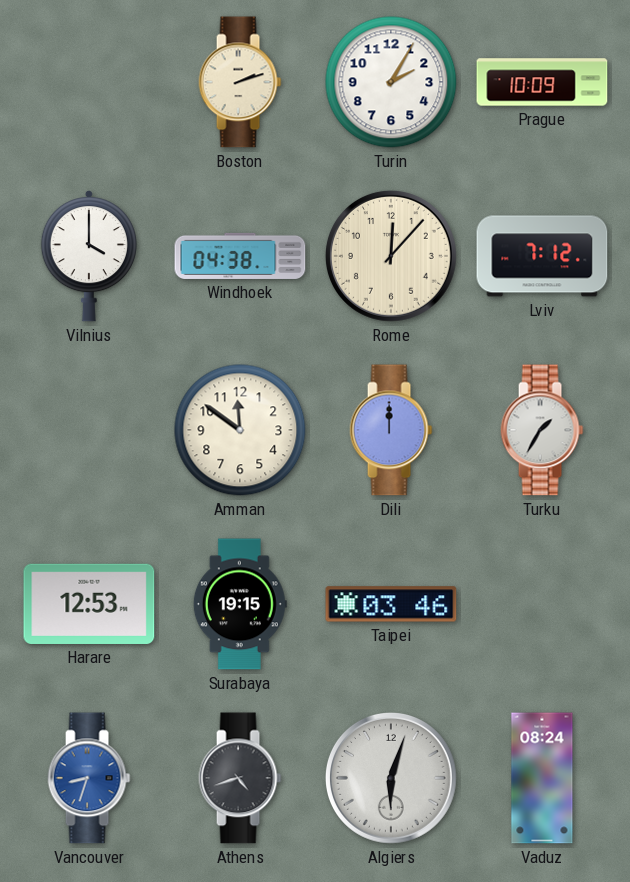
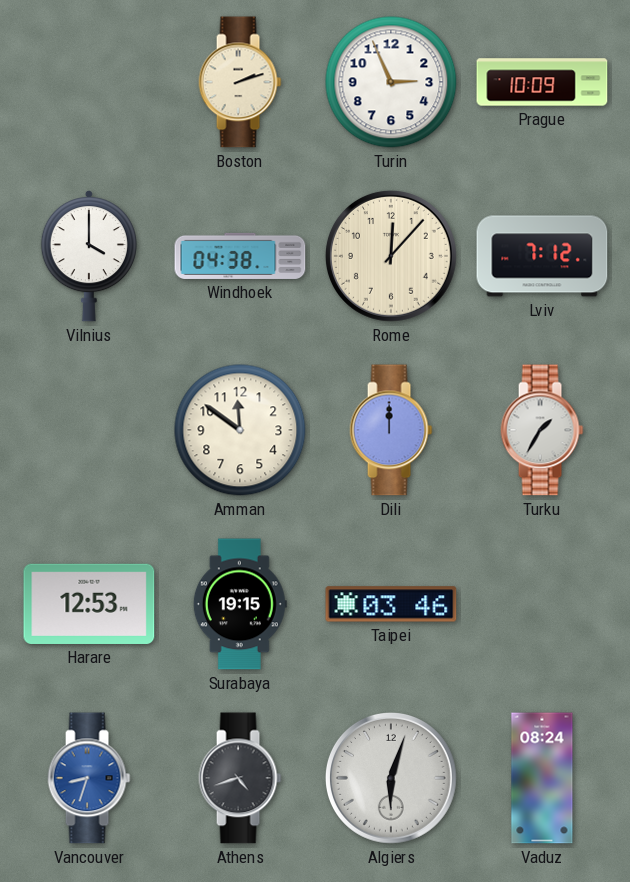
Turin: 2:05 -> 2:56
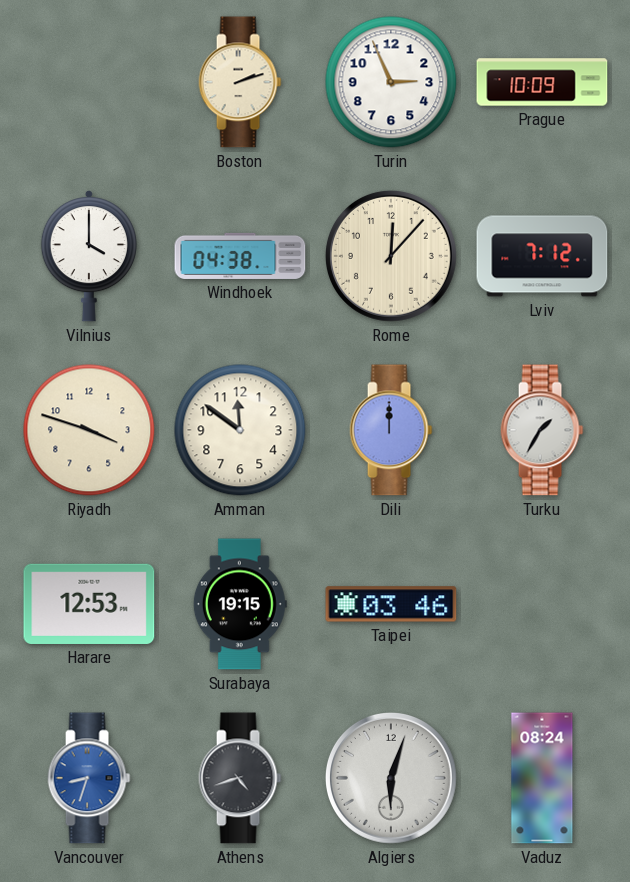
Riyadh: none -> 3:48
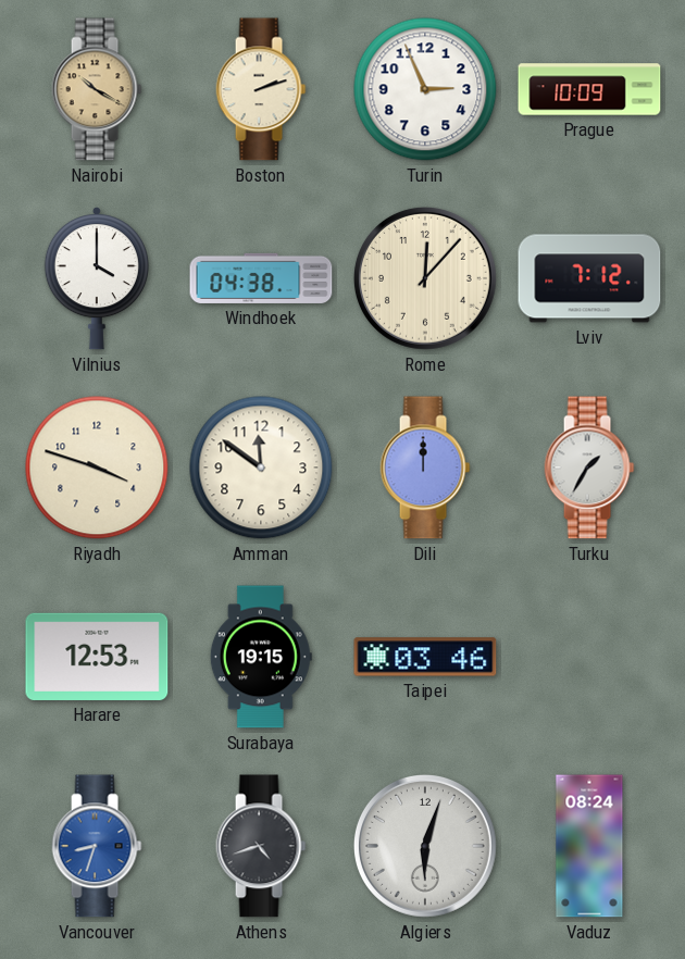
Nairobi: none -> 10:20
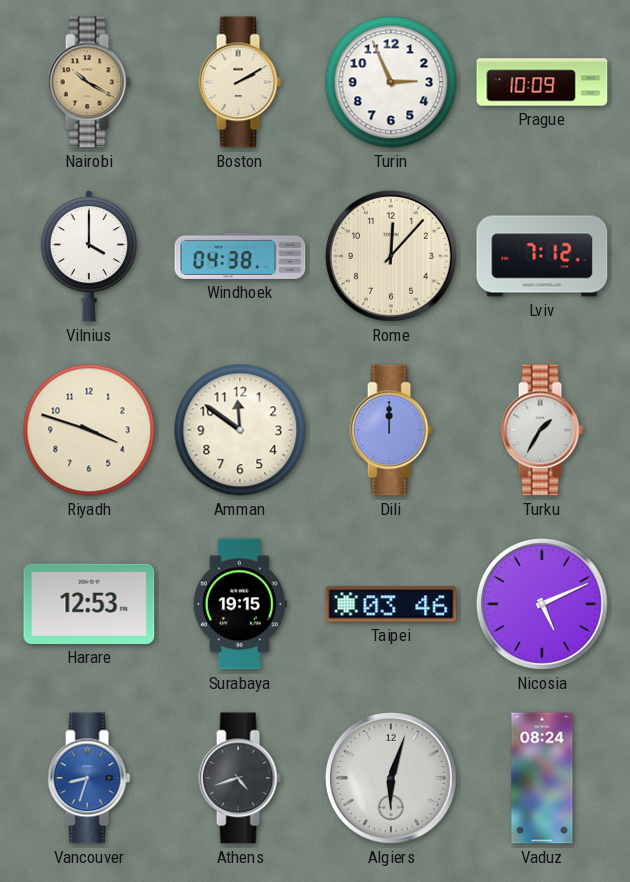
Boston: 2:12 -> 2:10
Nicosia: none -> 5:11
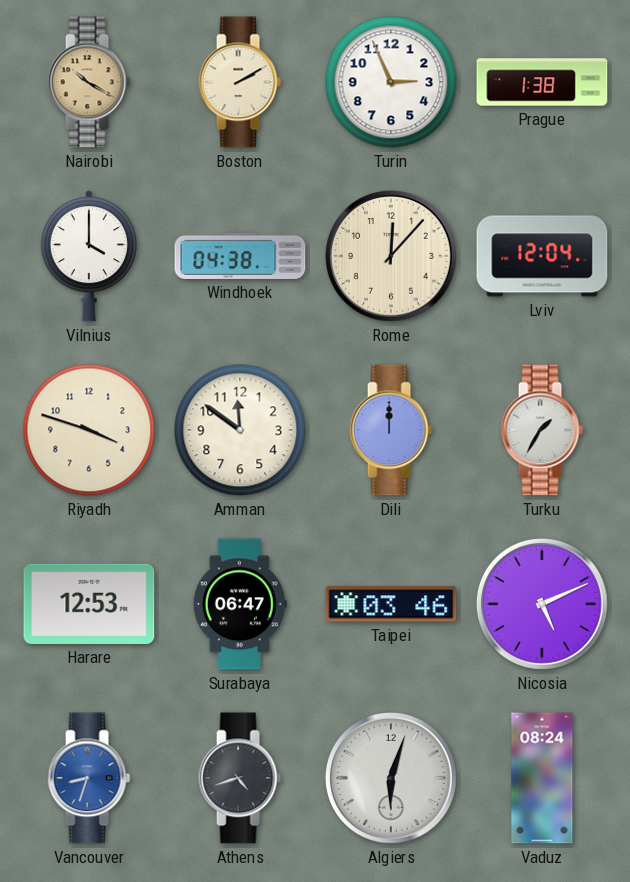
Prague: 10:09 -> 1:38
Lviv: 7:12 -> 12:04
Surabaya: 19:15 -> 06:47
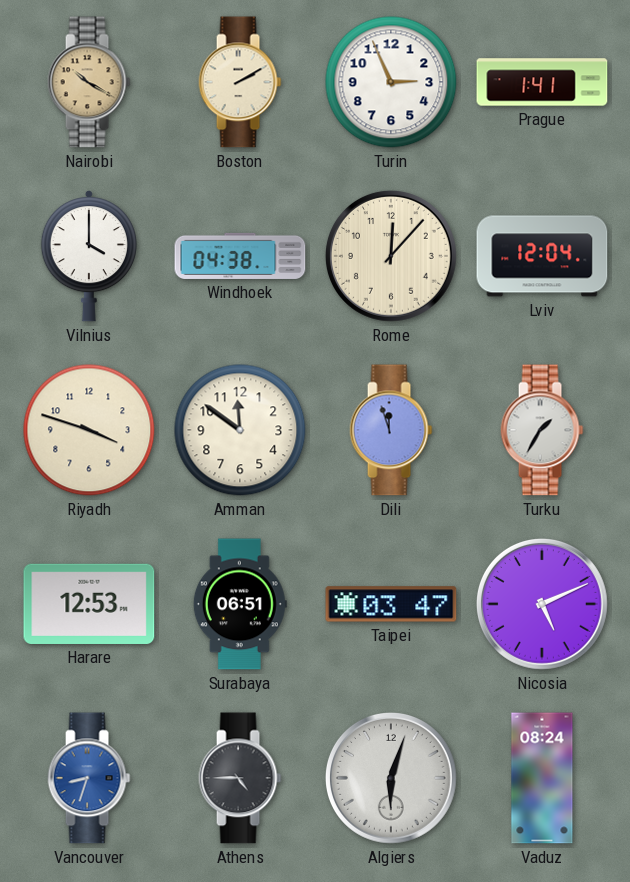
Prague: 1:38 -> 1:41
Dili: 12:00 -> 11:57
Surabaya: 06:47 -> 06:51
Taipei: 03:46 -> 03:47
Athens: 4:42 -> 4:45
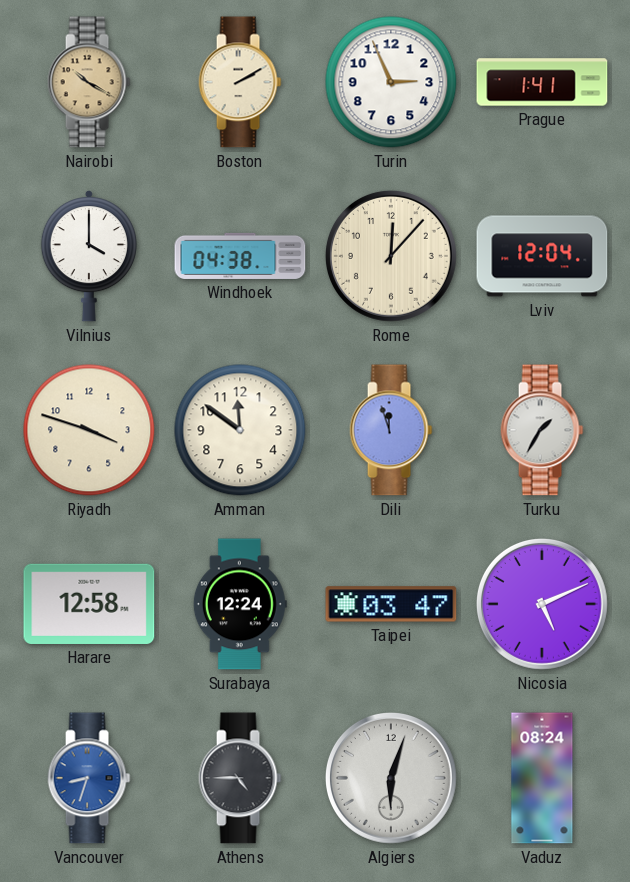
Harare: 12:53 -> 12:58
Surabaya: 06:51 -> 12:24
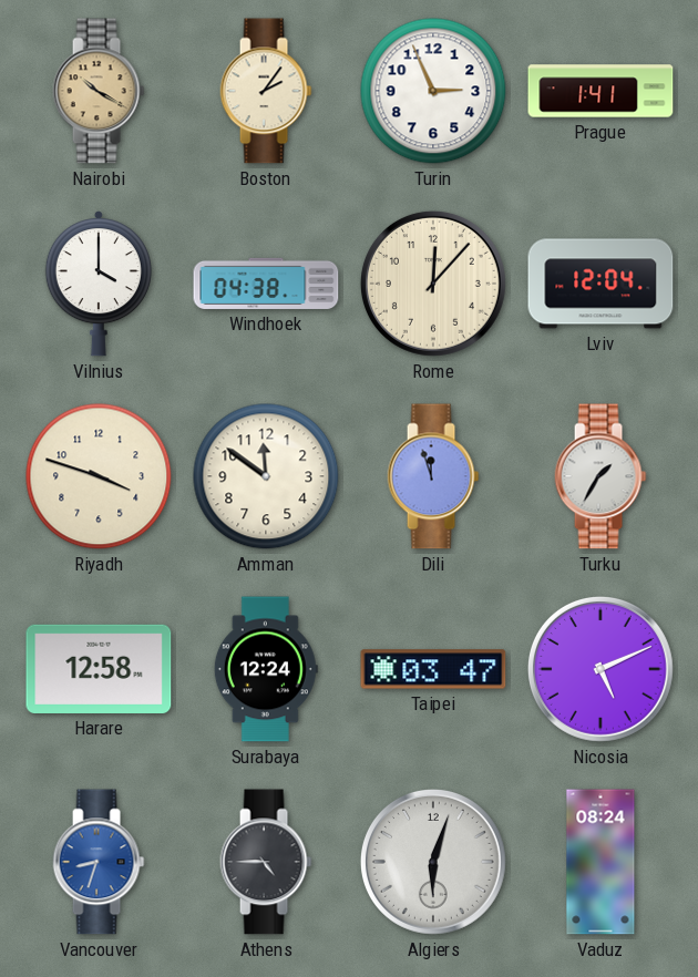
Boston: 2:10 -> 2:06
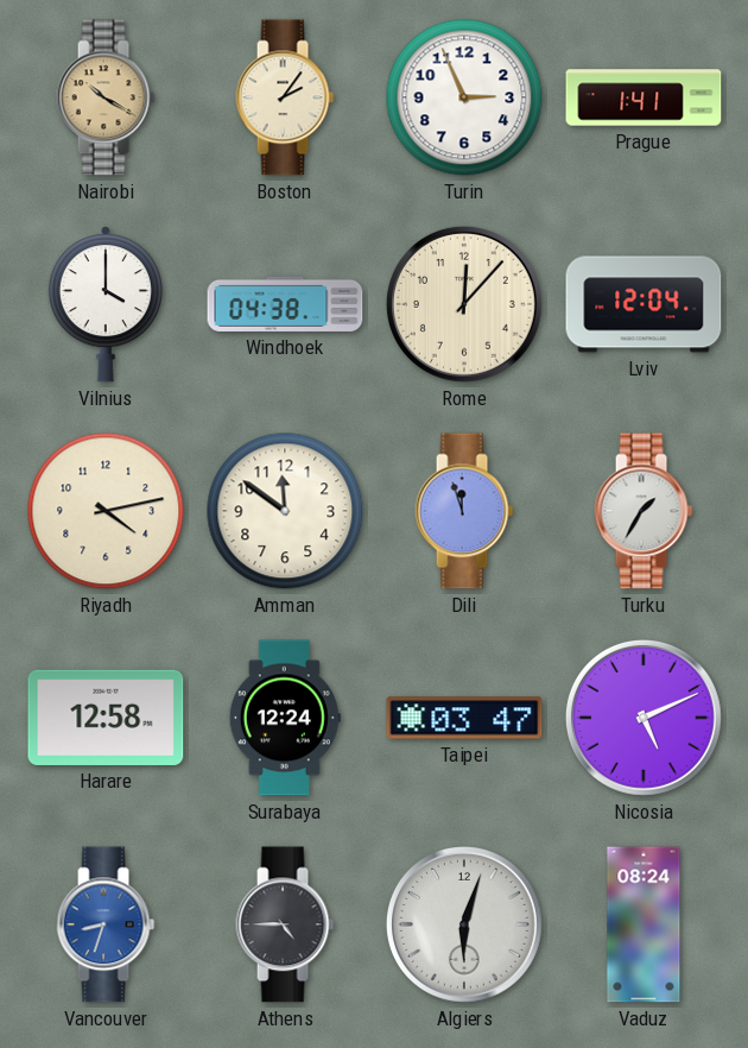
Riyadh: 3:48 -> 4:13
